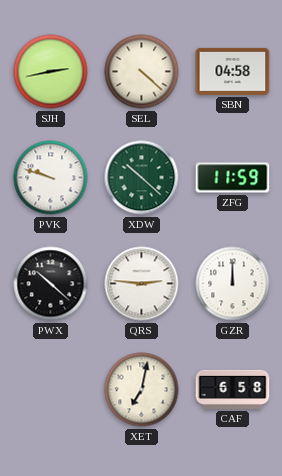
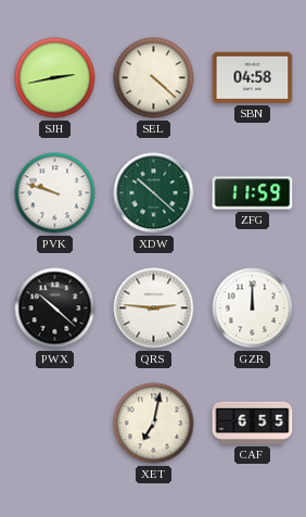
CAF: 6:58 -> 6:55
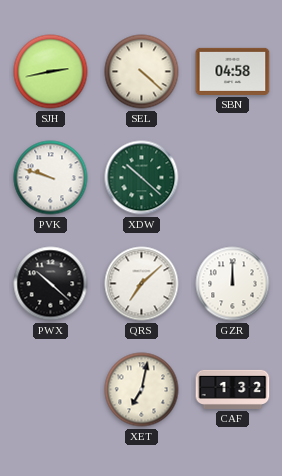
ZFG: 11:59 -> none
QRS: 2:46 -> 7:08
CAF: 6:55 -> 1:32
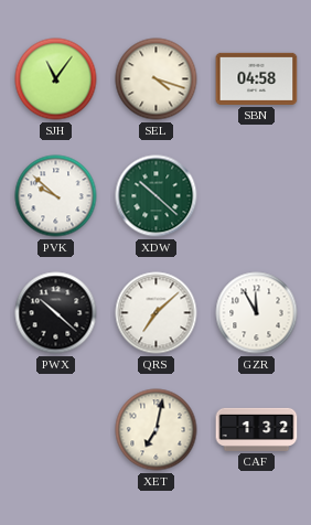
SJH: 2:43 -> 11:06
SEL: 4:22 -> 4:18
PVK: 9:48 -> 9:52
GZR: 12:00 -> 11:55
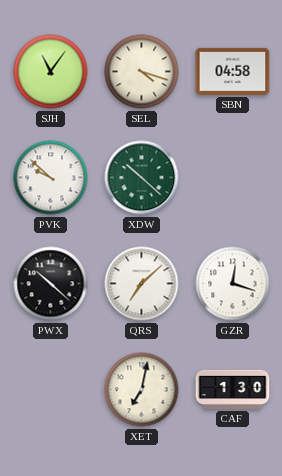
GZR: 11:55 -> 12:18
CAF: 1:32 -> 1:30
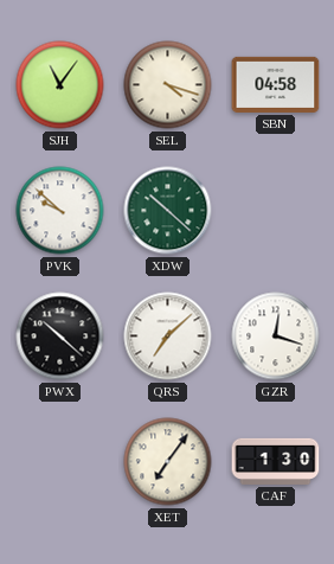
XET: 7:02 -> 7:06
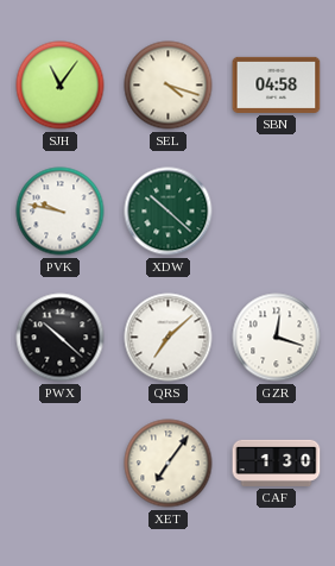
PVK: 9:52 -> 9:47
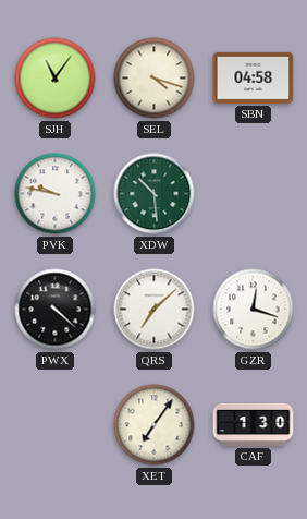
XDW: 10:22 -> 10:29
PWX: 10:22 -> 4:22
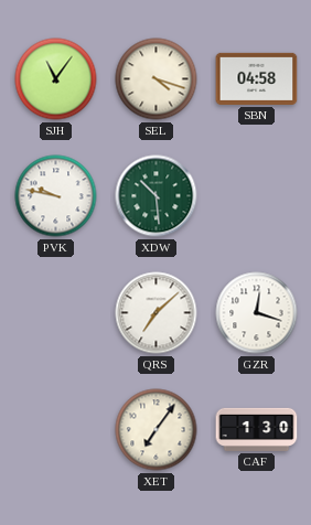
PWX: 4:22 -> none
